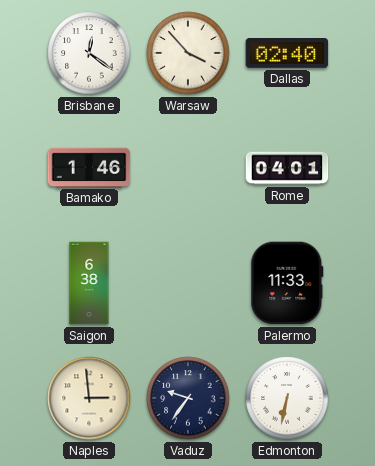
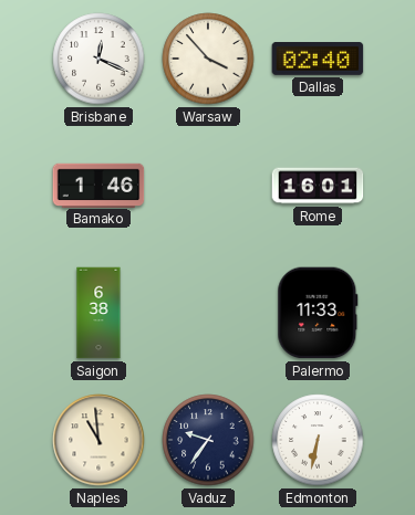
Brisbane: 12:21 -> 12:19
Rome: 04:01 -> 16:01
Naples: 2:59 -> 10:59
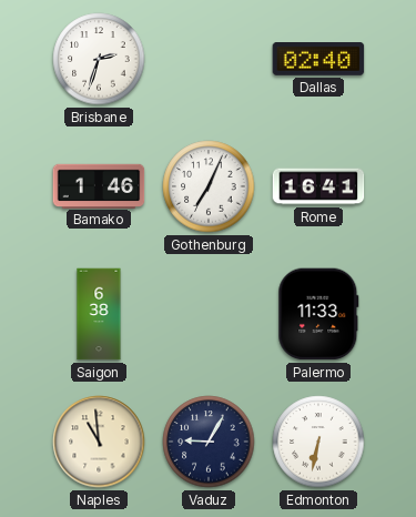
Brisbane: 12:19 -> 2:33
Warsaw: 3:53 -> none
Gothenburg: none -> 7:04
Rome: 16:01 -> 16:41
Vaduz: 9:36 -> 9:05
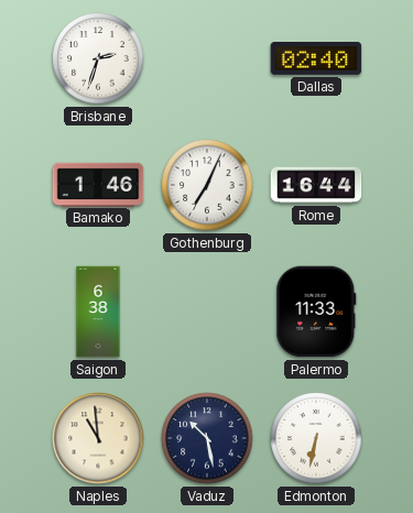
Rome: 16:41 -> 16:44
Vaduz: 9:05 -> 10:28
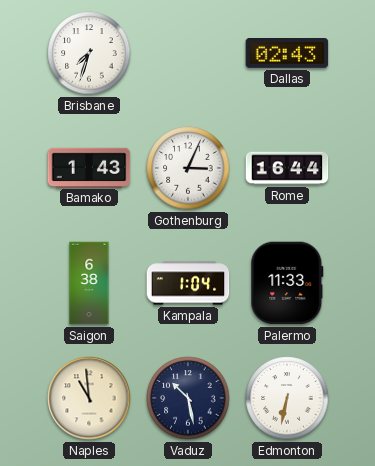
Brisbane: 2:33 -> 7:33
Dallas: 02:40 -> 02:43
Bamako: 1:46 -> 1:43
Gothenburg: 7:04 -> 3:04
Kampala: none -> 1:04
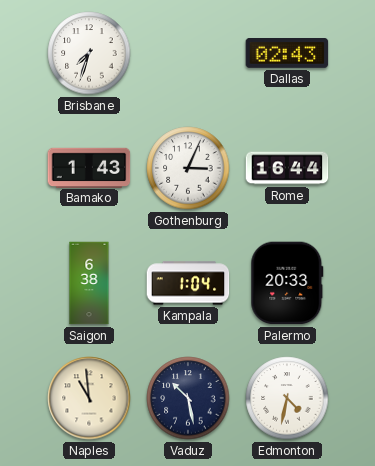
Palermo: 11:33 -> 20:33
Edmonton: 6:32 -> 4:32
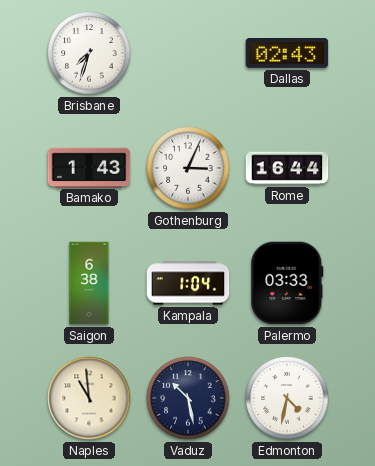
Palermo: 20:33 -> 03:33
